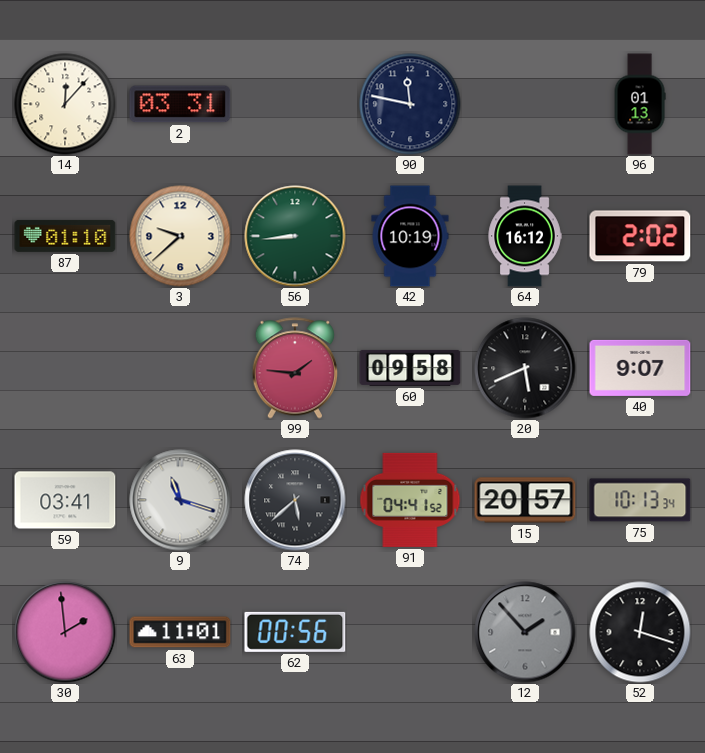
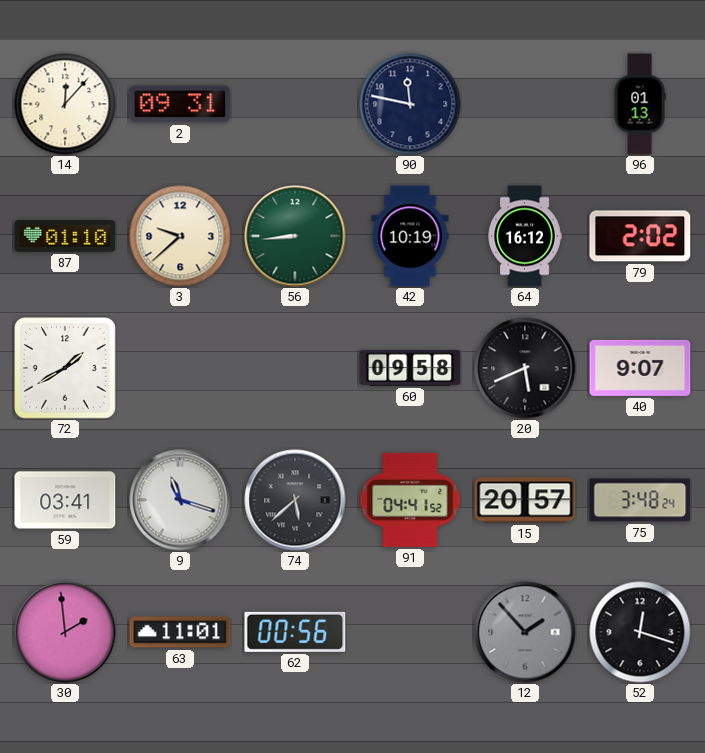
2: 03:31 -> 09:31
72: none -> 1:40
99: 1:46 -> none
75: 10:13 -> 3:48
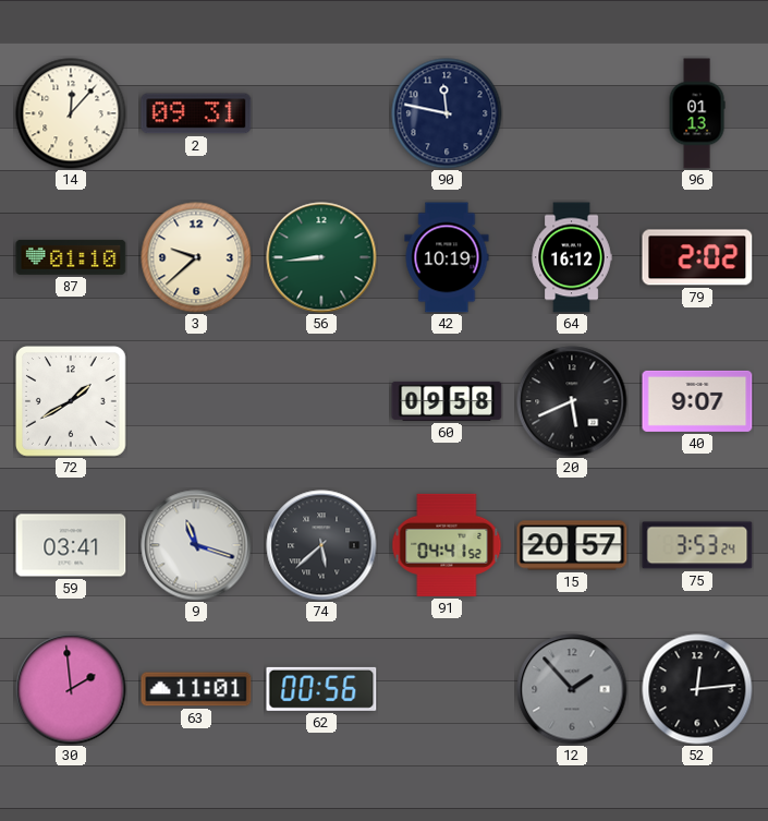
75: 3:48 -> 3:53
52: 12:18 -> 12:14
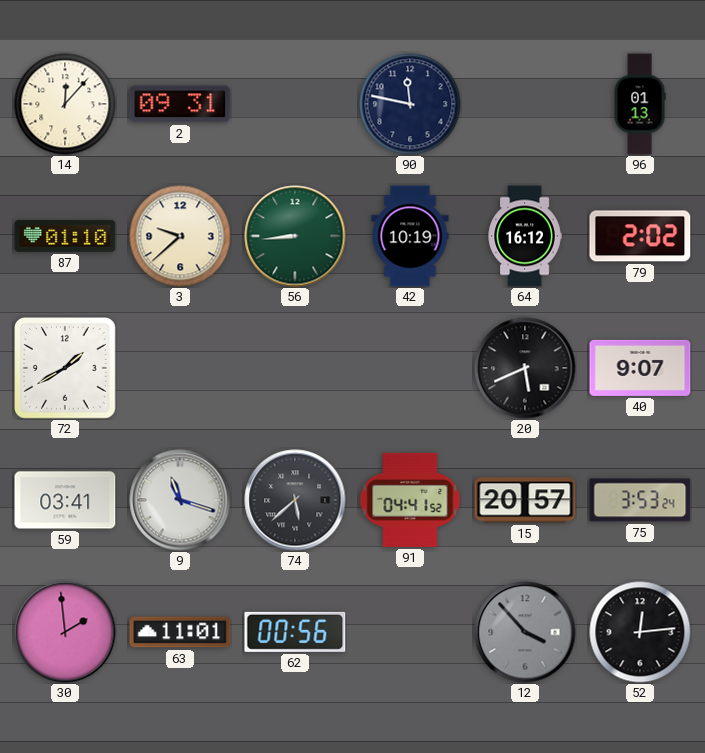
60: 09:58 -> none
12: 1:53 -> 3:53
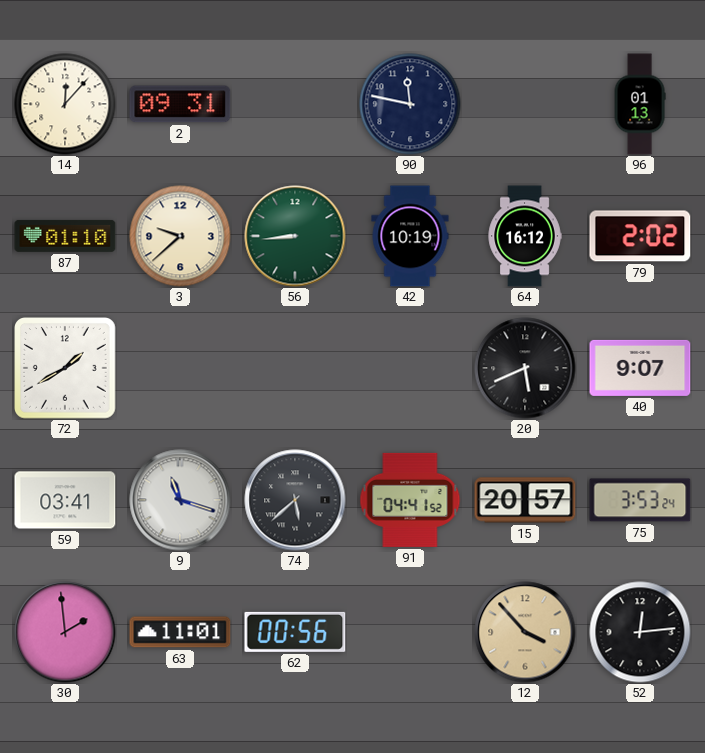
12 dial: grey -> champagne
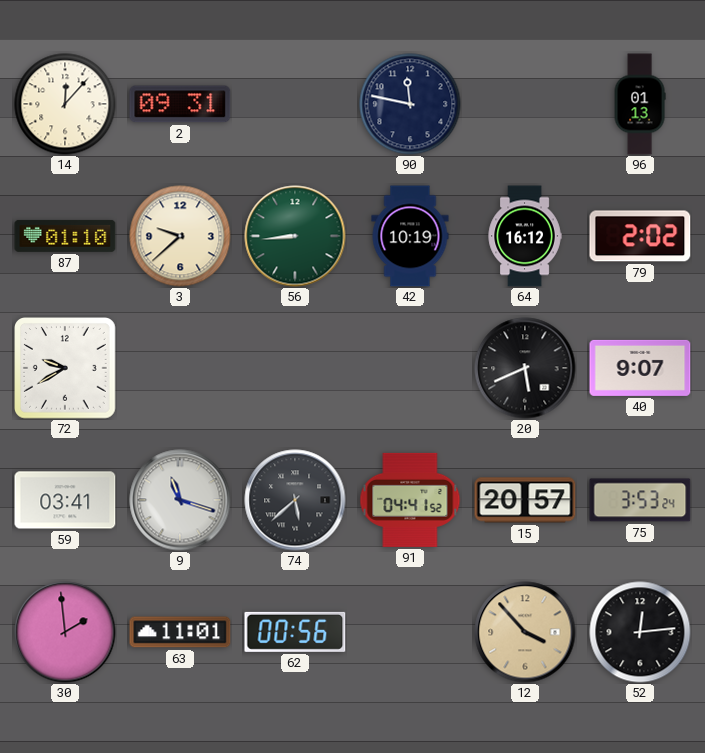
72: 1:40 -> 9:40
